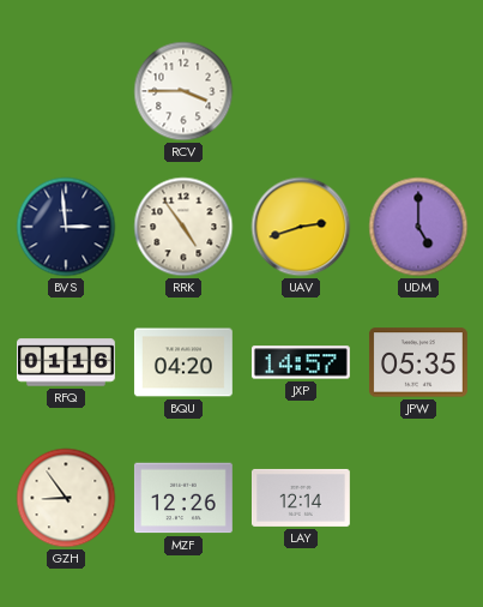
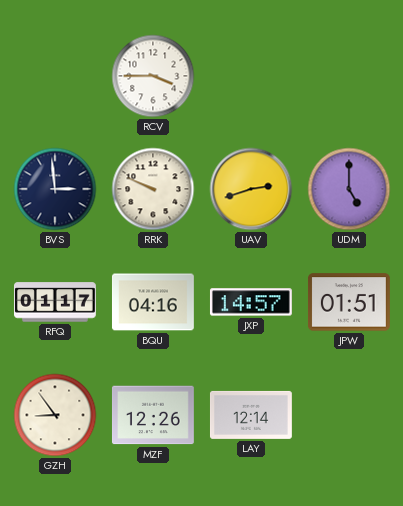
RRK: 4:54 -> 9:49
RFQ: 01:16 -> 01:17
BQU: 04:20 -> 04:16
JPW: 05:35 -> 01:51
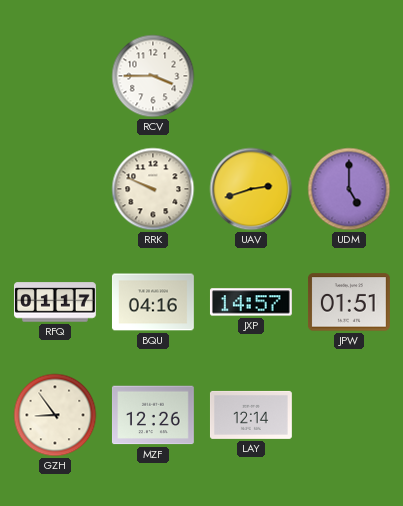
BVS: 2:59 -> none
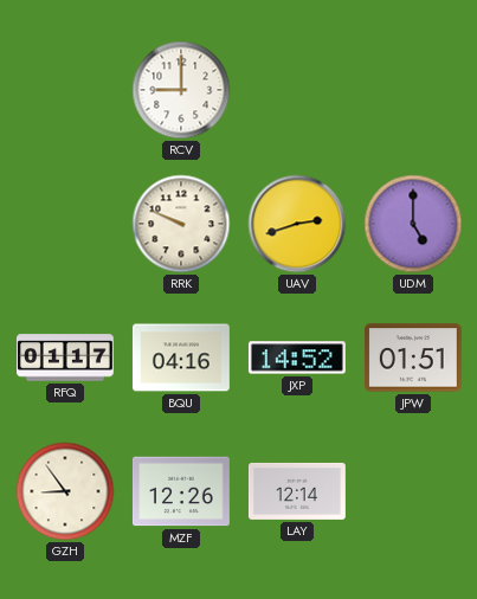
RCV: 3:45 -> 9:00
JXP: 14:57 -> 14:52
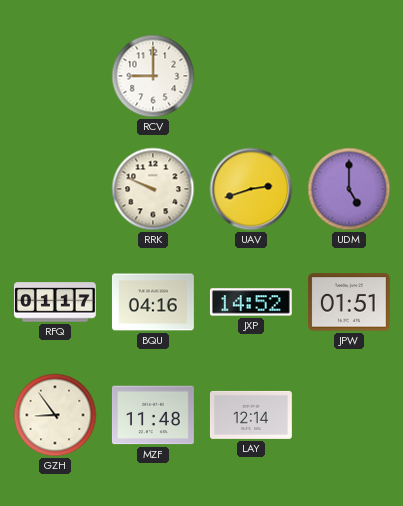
MZF: 12:26 -> 11:48
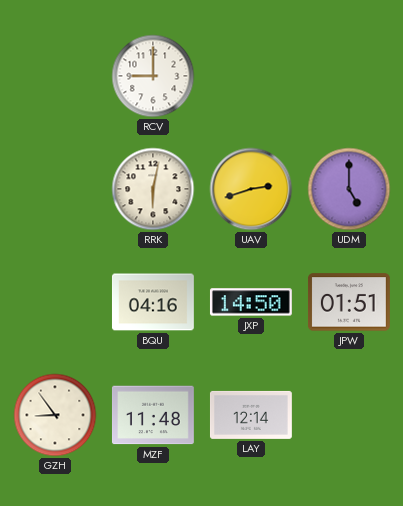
RRK: 9:49 -> 6:02
RFQ: 01:17 -> none
JXP: 14:52 -> 14:50
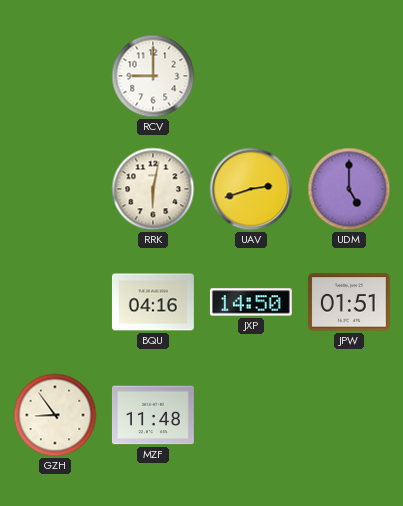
LAY: 12:14 -> none
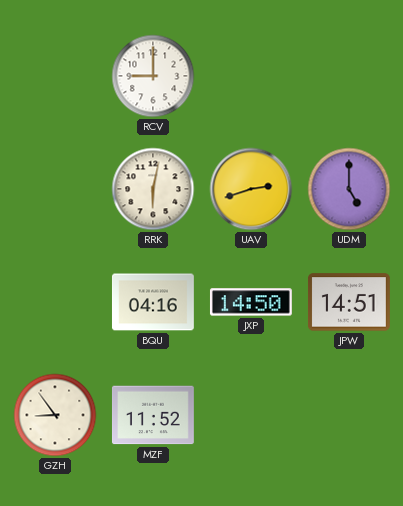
JPW: 01:51 -> 14:51
MZF: 11:48 -> 11:52
